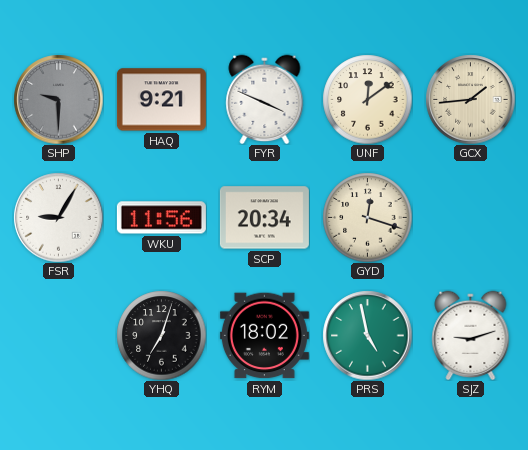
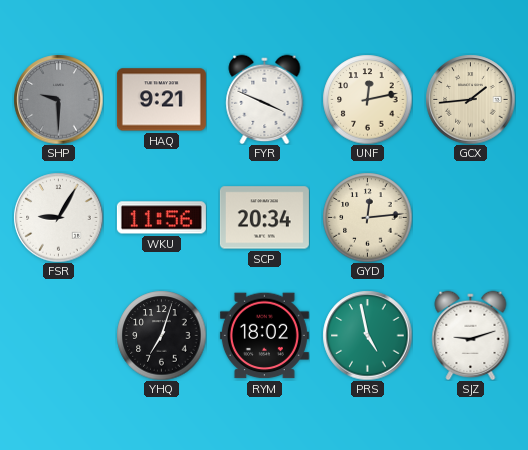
UNF: 12:09 -> 12:13
GYD: 12:18 -> 12:14
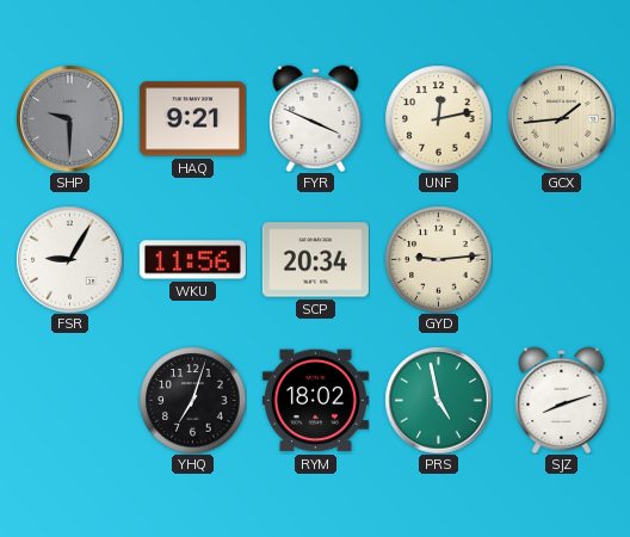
GYD: 12:14 -> 9:14
SJZ: 9:12 -> 8:12
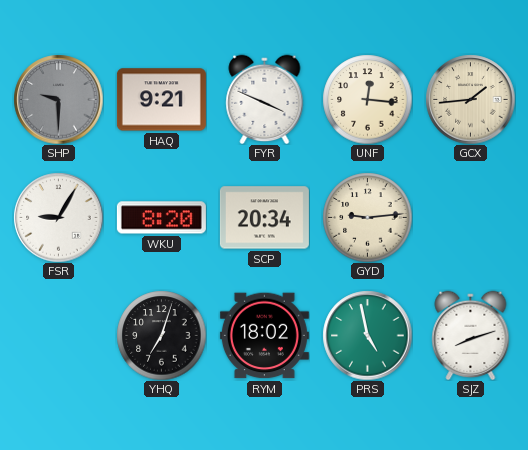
UNF: 12:13 -> 12:16
WKU: 11:56 -> 8:20
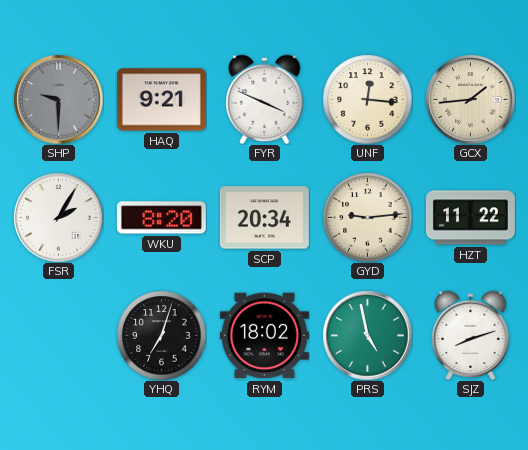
FSR: 9:05 -> 2:05
HZT: none -> 11:22
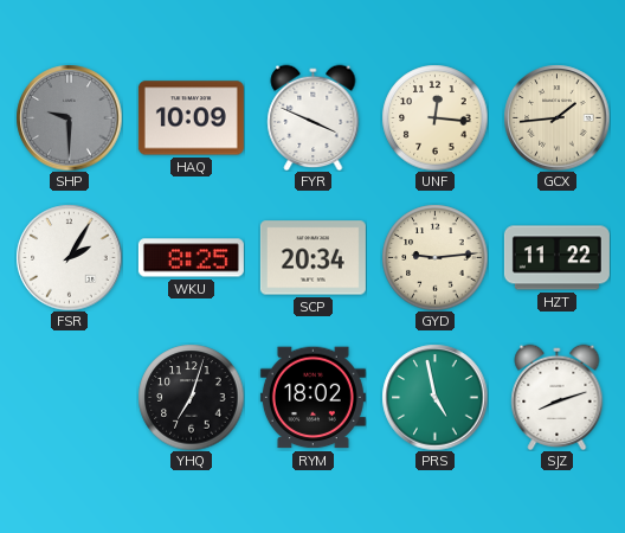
HAQ: 9:21 -> 10:09
WKU: 8:20 -> 8:25
